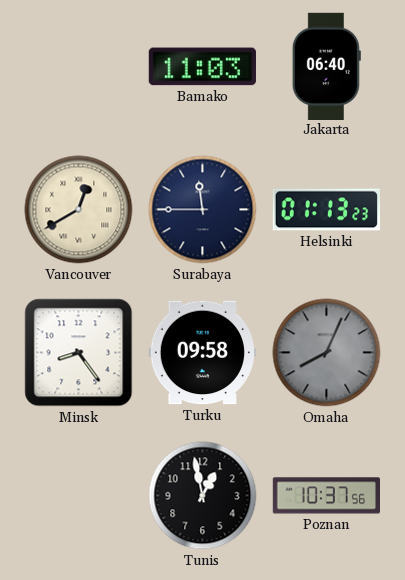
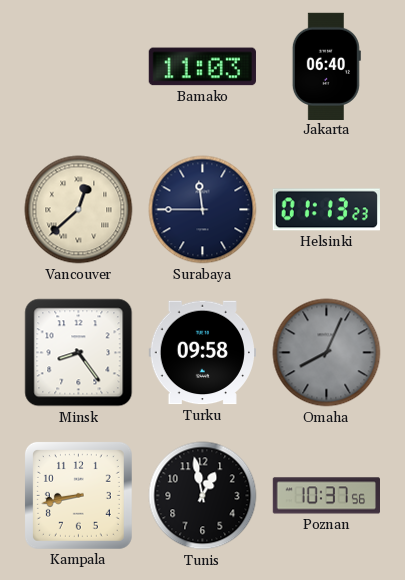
Vancouver: 12:40 -> 12:38
Kampala: none -> 8:43
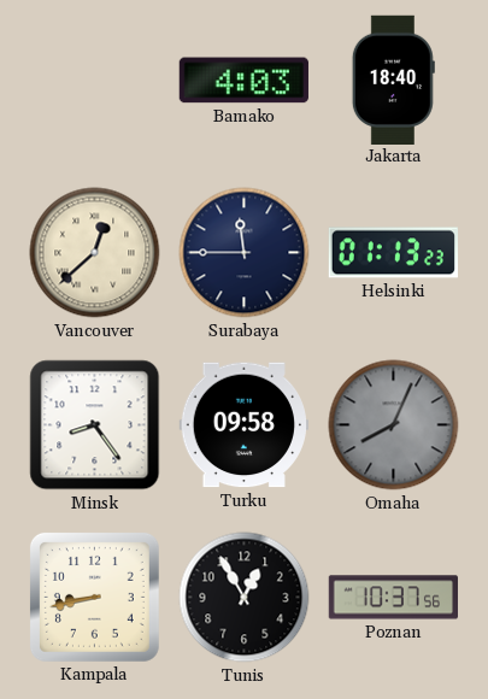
Bamako: 11:03 -> 4:03
Jakarta: 06:40 -> 18:40
Tunis: 12:58 -> 12:55
